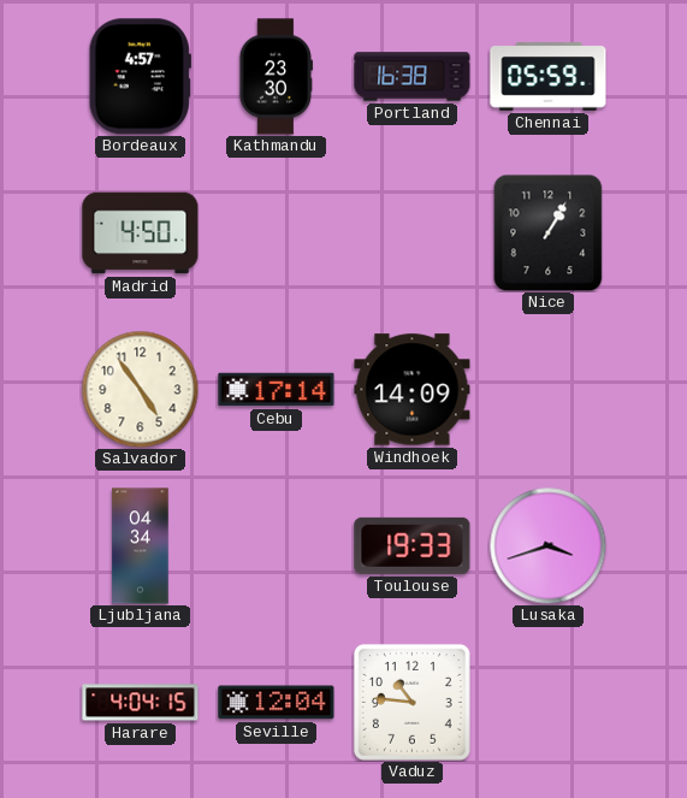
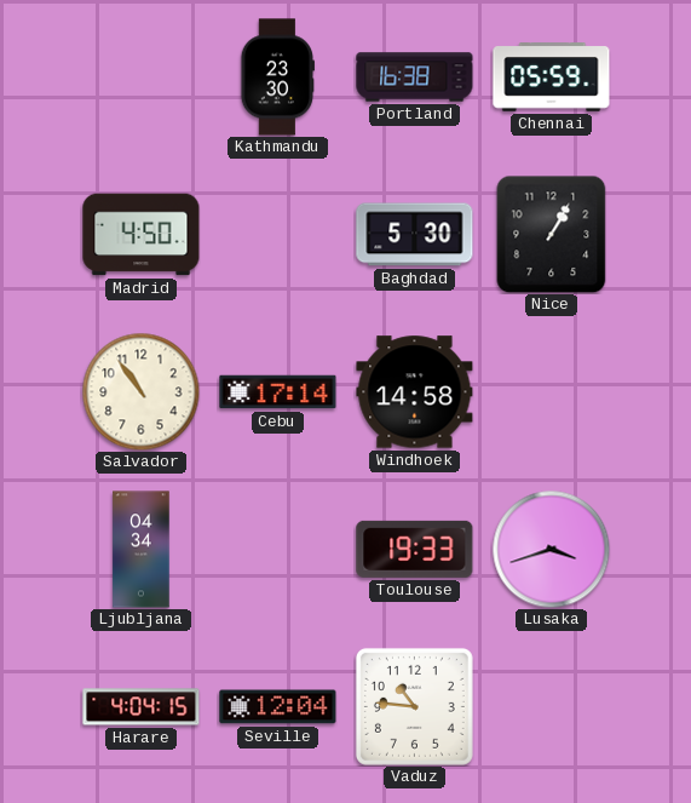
Bordeaux: 4:57 -> none
Baghdad: none -> 5:30
Salvador: 4:54 -> 10:54
Windhoek: 14:09 -> 14:58
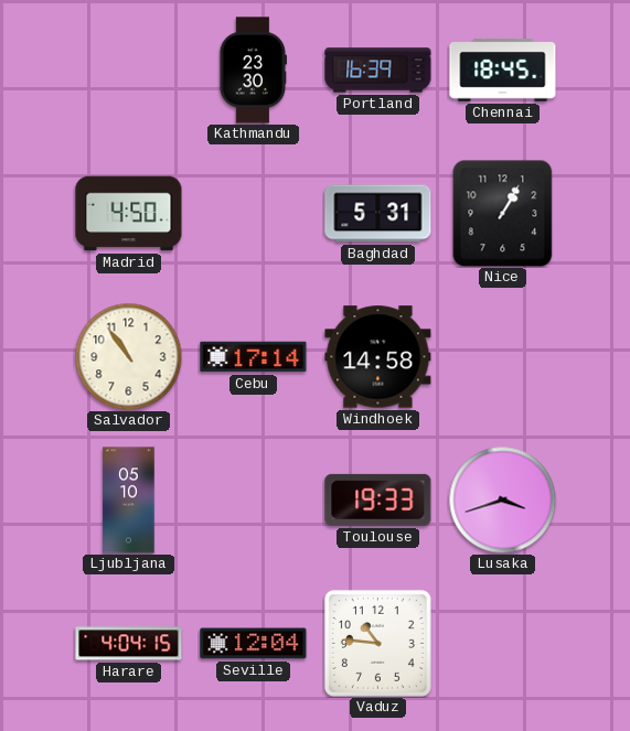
Portland: 16:38 -> 16:39
Chennai: 05:59 -> 18:45
Baghdad: 5:30 -> 5:31
Ljubljana: 04:34 -> 05:10
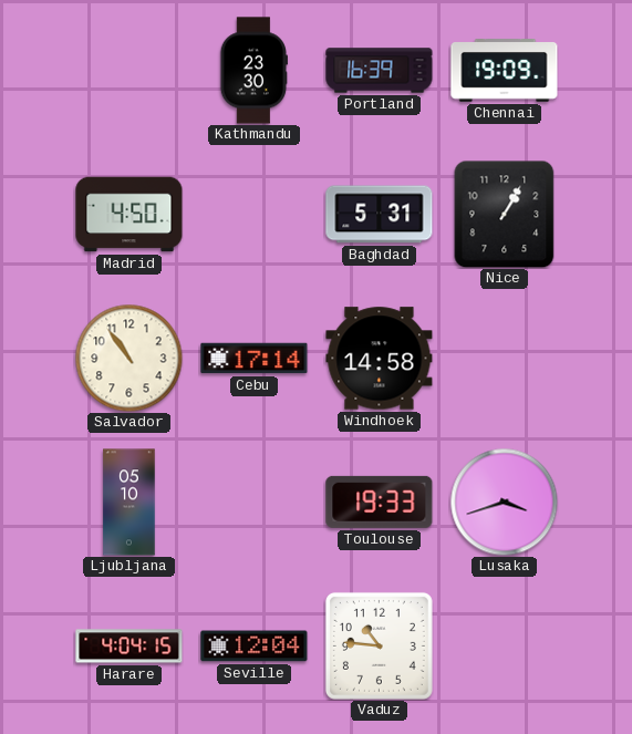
Chennai: 18:45 -> 19:09
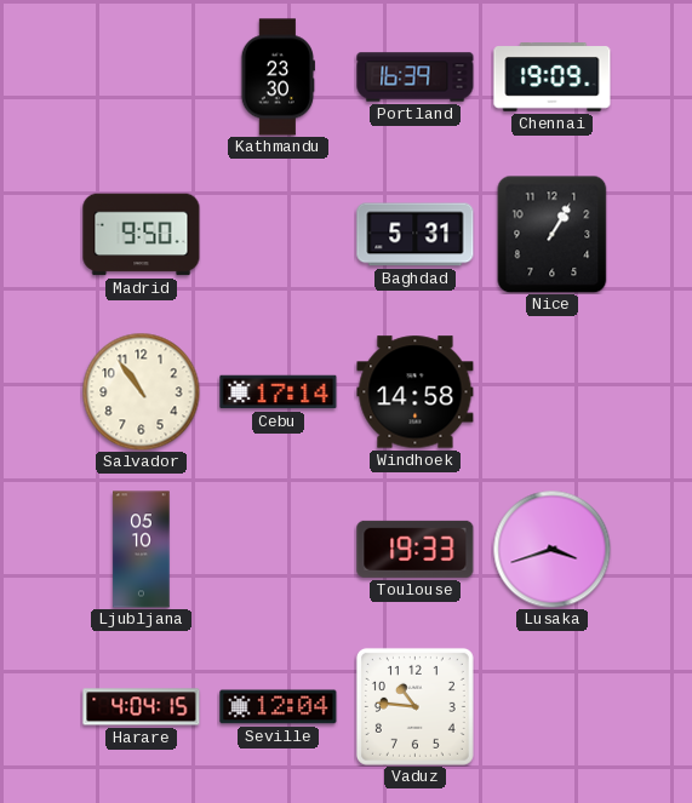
Madrid: 4:50 -> 9:50
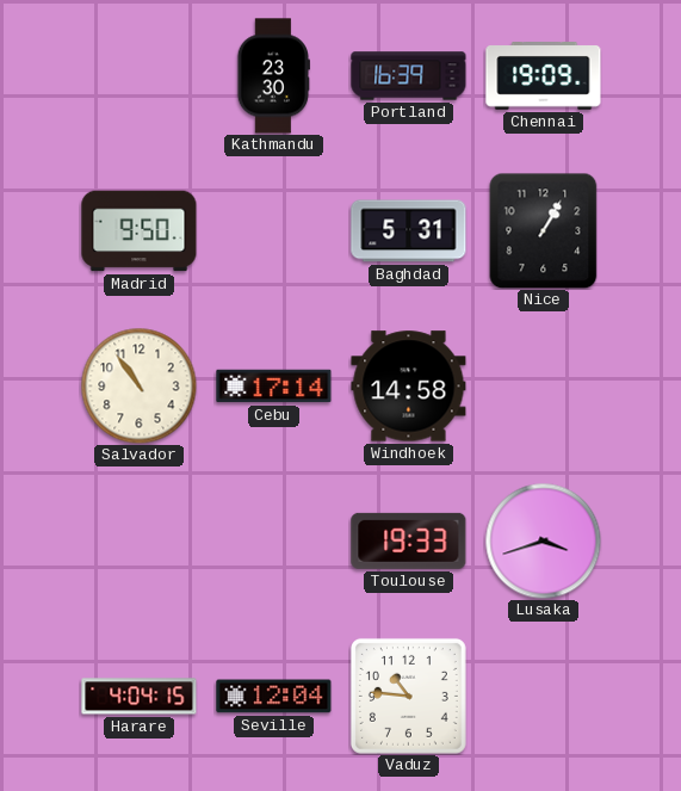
Ljubljana: 05:10 -> none
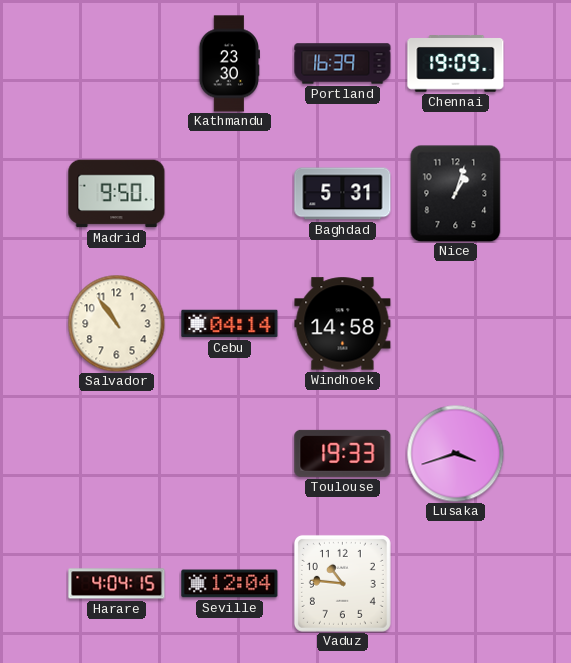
Nice: 1:05 -> 1:03
Cebu: 17:14 -> 04:14
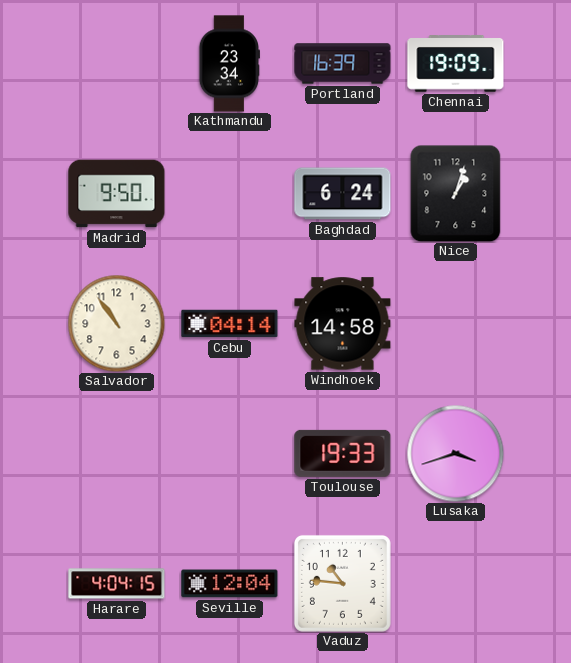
Kathmandu: 23:30 -> 23:34
Baghdad: 5:31 -> 6:24
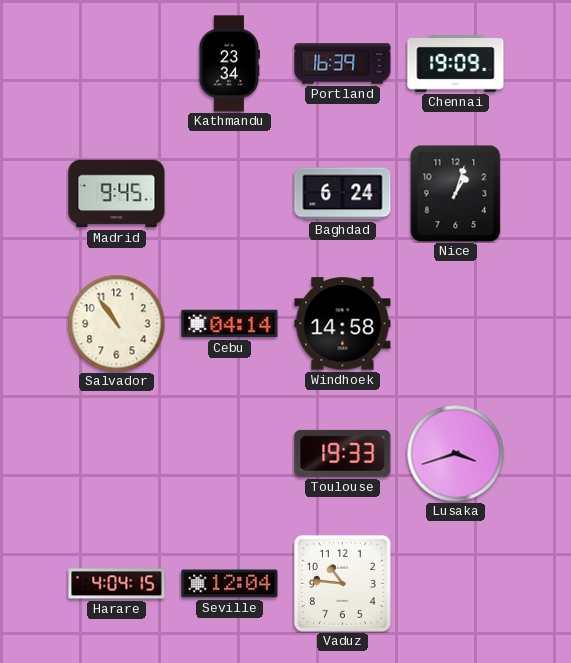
Madrid: 9:50 -> 9:45
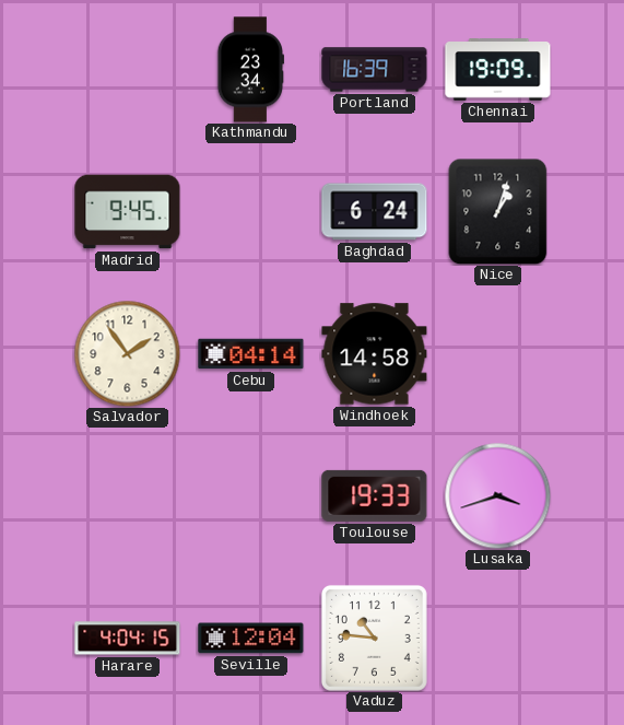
Salvador: 10:54 -> 1:54
